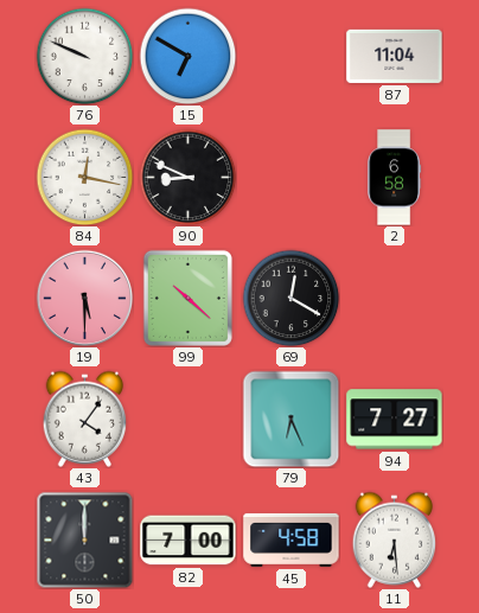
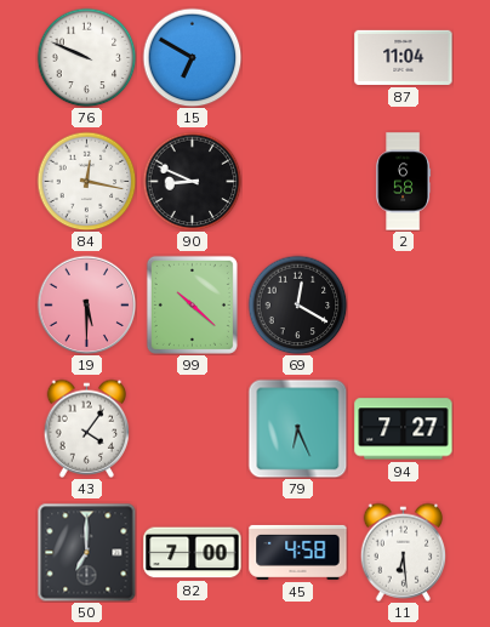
50: 12:00 -> 7:00
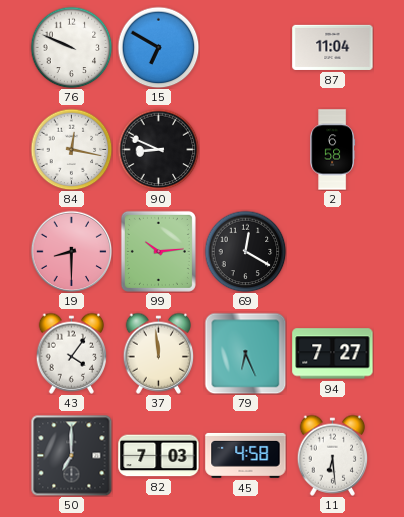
19: 5:30 -> 8:30
99: 10:22 -> 10:14
37: none -> 11:59
82: 7:00 -> 7:03
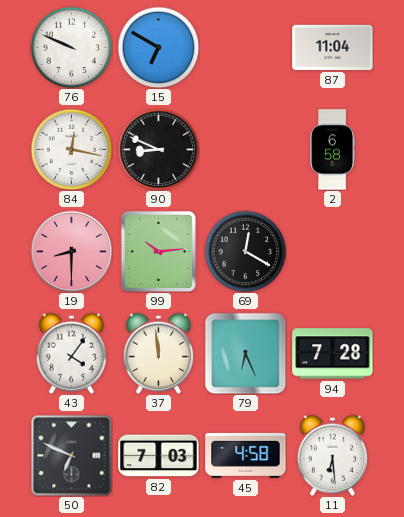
94: 7:27 -> 7:28
50: 7:00 -> 6:49
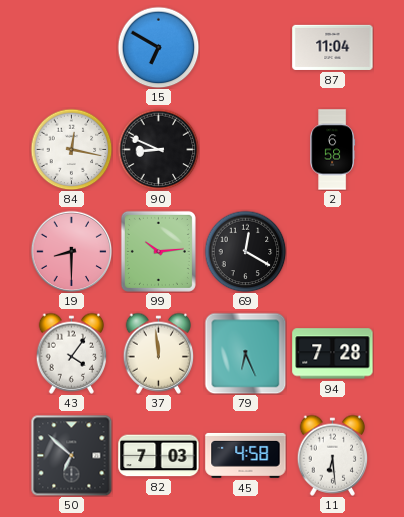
76: 9:49 -> none
50: 6:49 -> 6:52
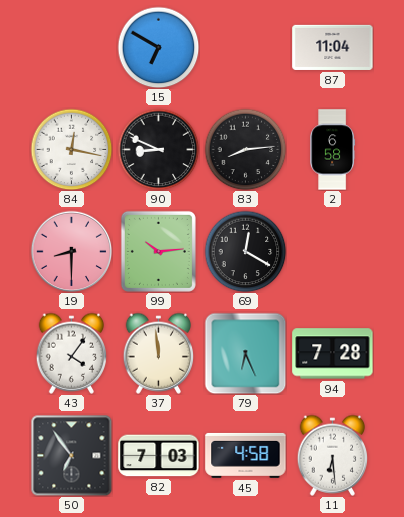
83: none -> 8:14
50: 6:52 -> 6:54
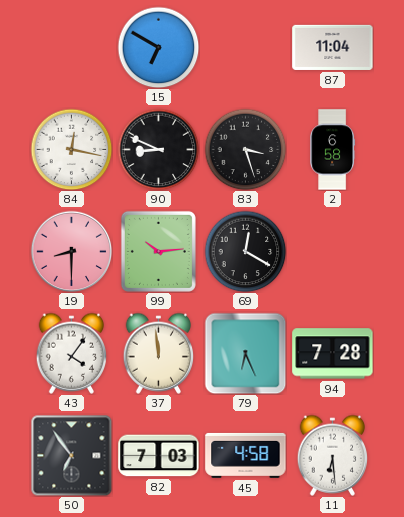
83: 8:14 -> 3:27
